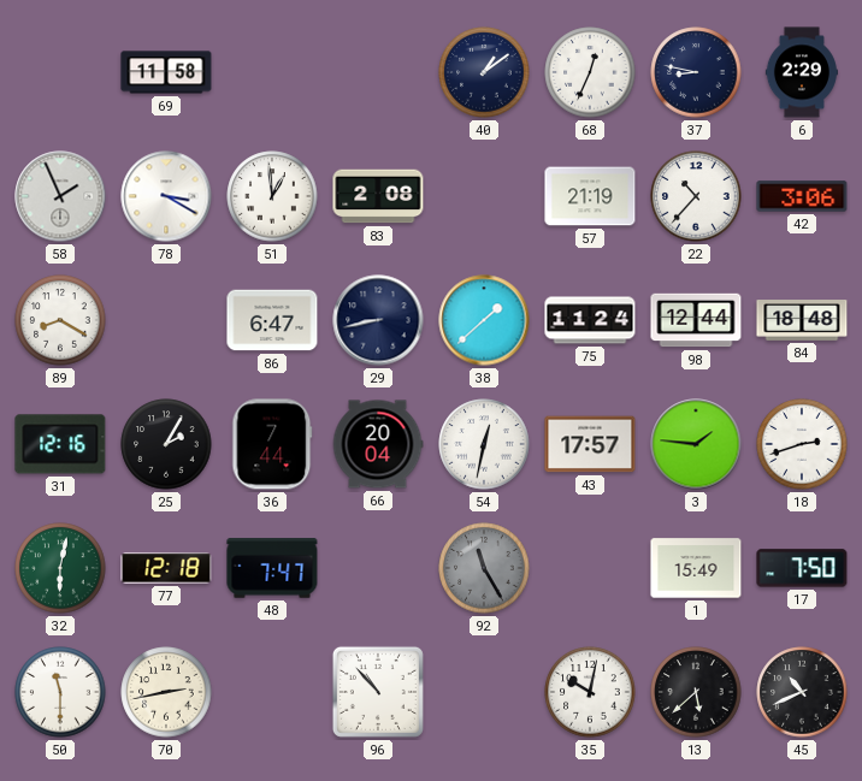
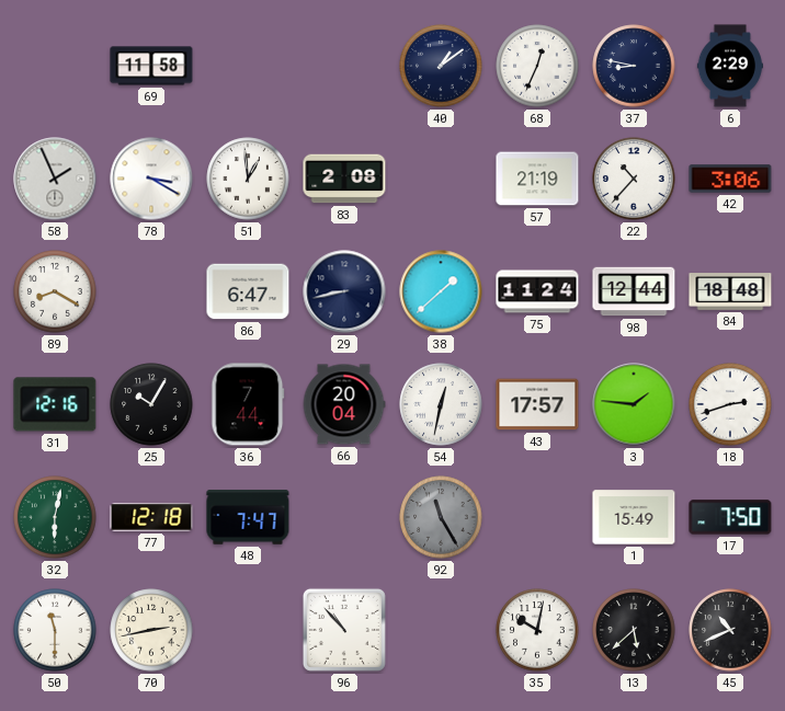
25: 2:05 -> 10:05
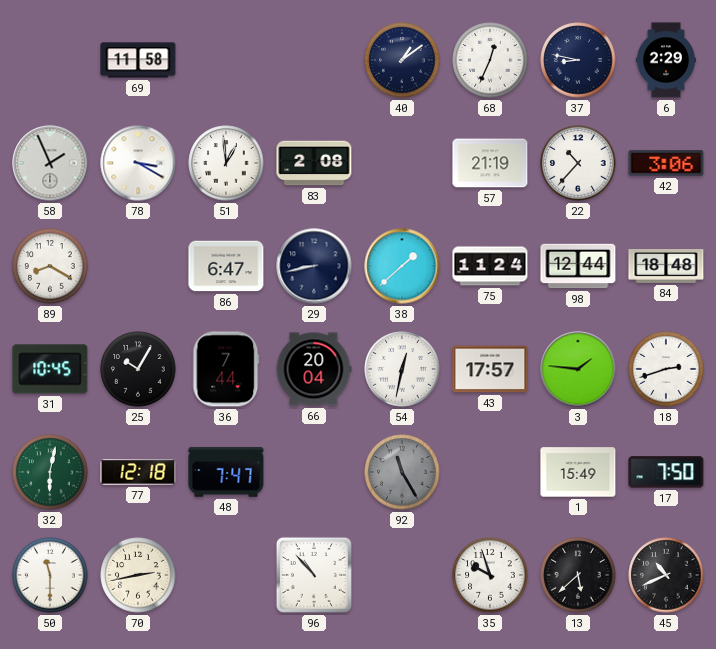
31: 12:16 -> 10:45
35: 10:02 -> 9:57
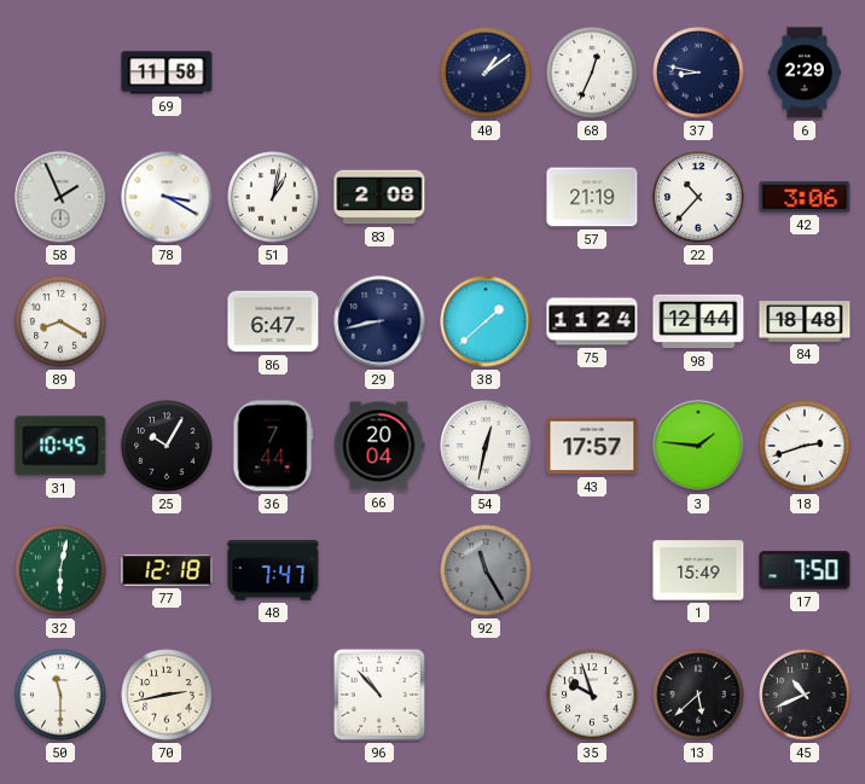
51: 12:59 -> 1:02
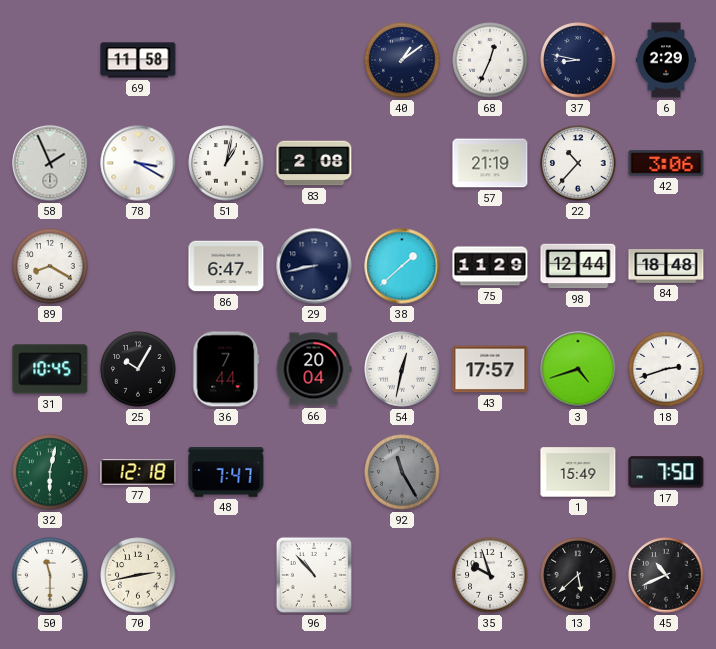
75: 11:24 -> 11:29
3: 1:46 -> 4:42
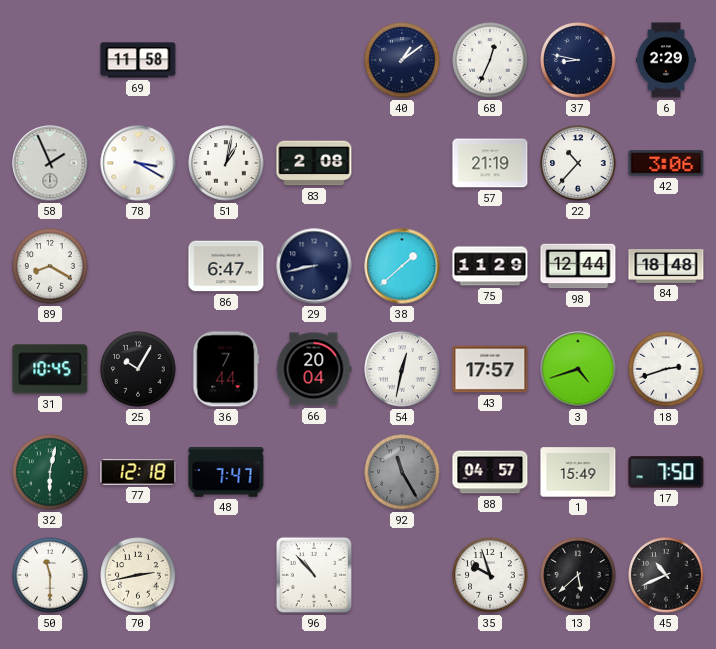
88: none -> 04:57
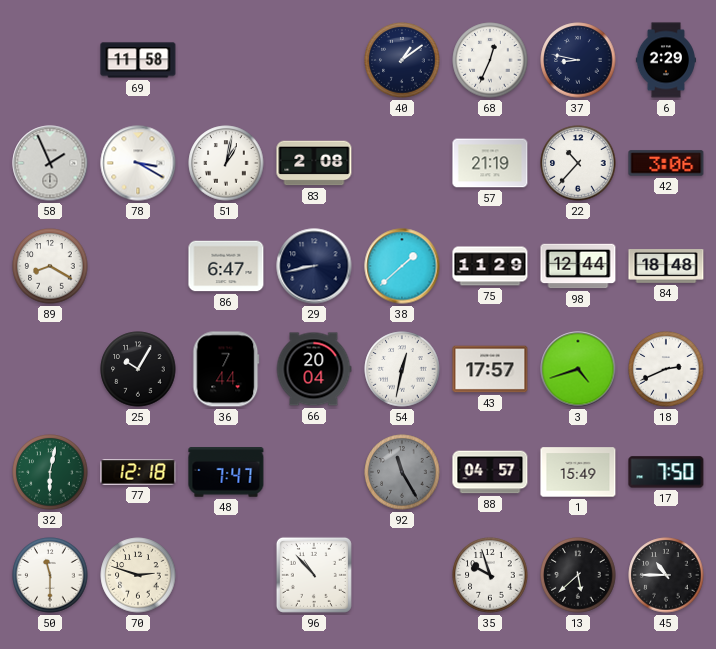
31: 10:45 -> none
18: 2:42 -> 2:41
70: 2:43 -> 2:48
45: 10:41 -> 10:45
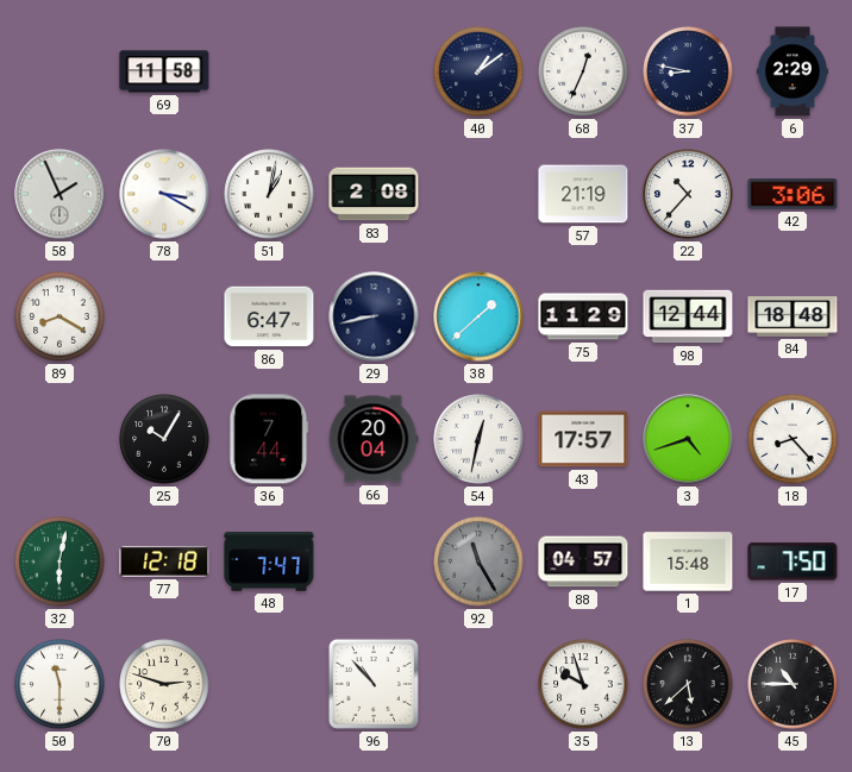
18: 2:41 -> 8:23
1: 15:49 -> 15:48
